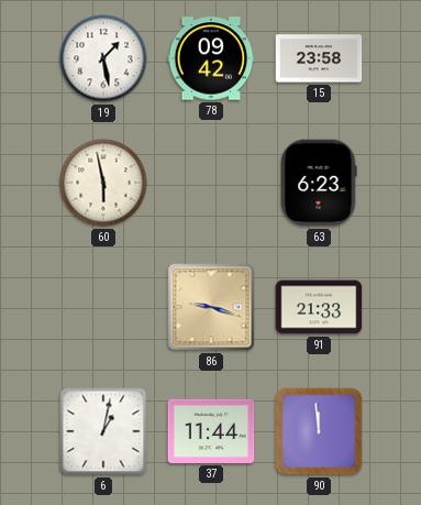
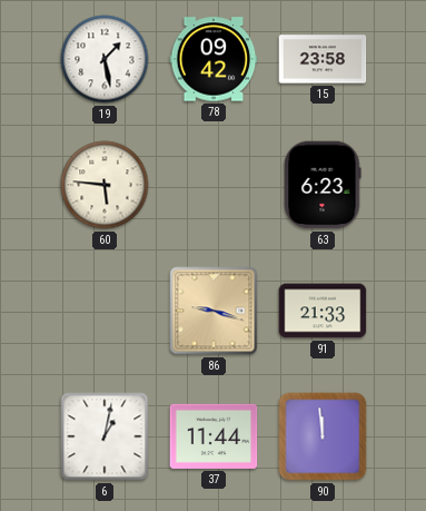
60: 5:58 -> 5:46
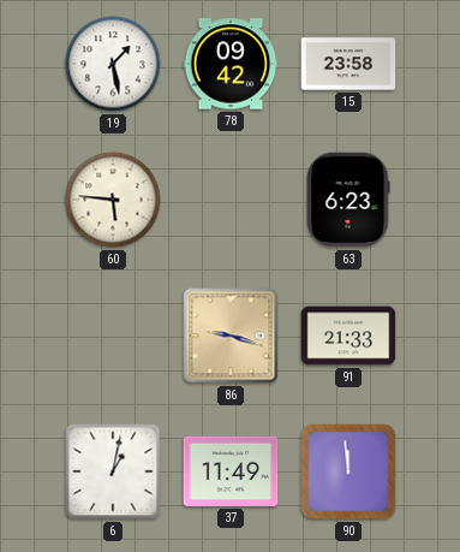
37: 11:44 -> 11:49
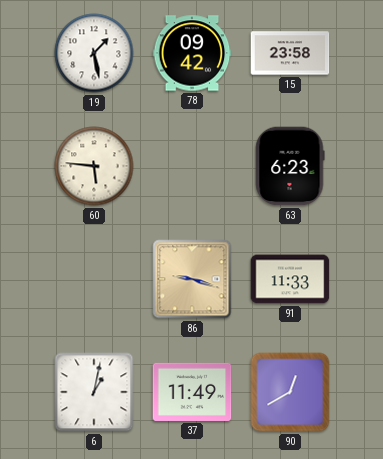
91: 21:33 -> 11:33
90: 11:59 -> 12:40
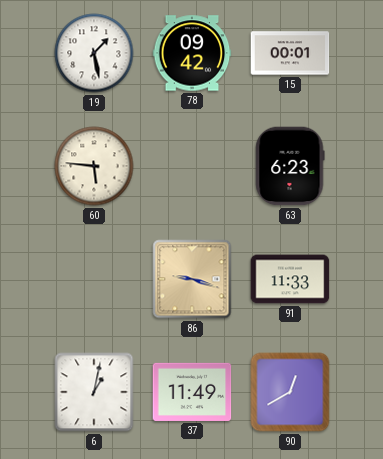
15: 23:58 -> 00:01
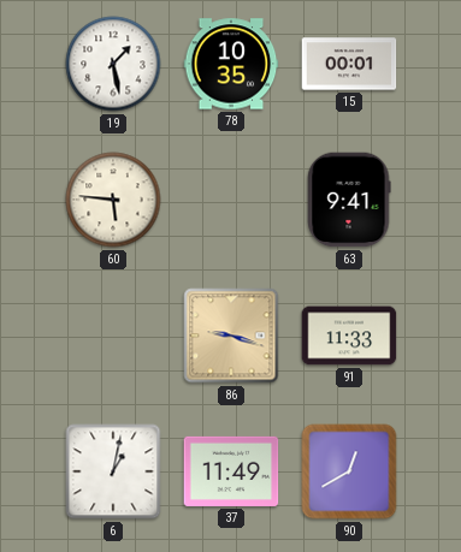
78: 09:42 -> 10:35
63: 6:23 -> 9:41
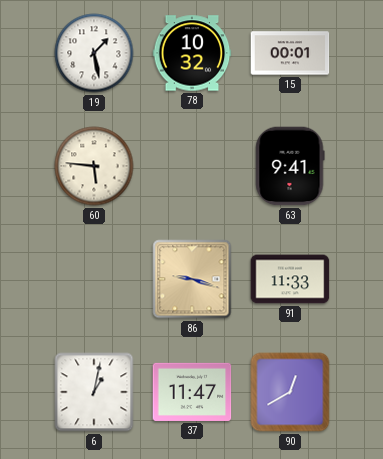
78: 10:35 -> 10:32
37: 11:49 -> 11:47
